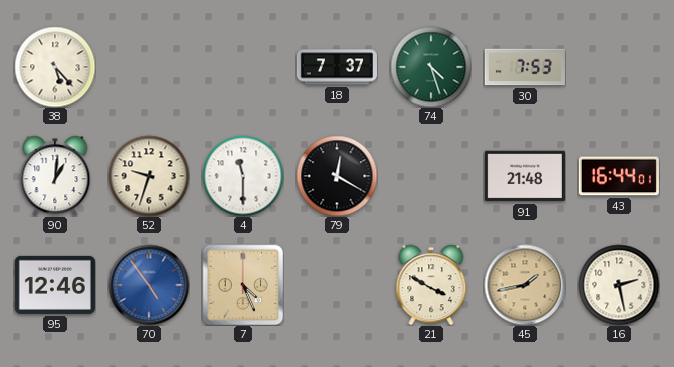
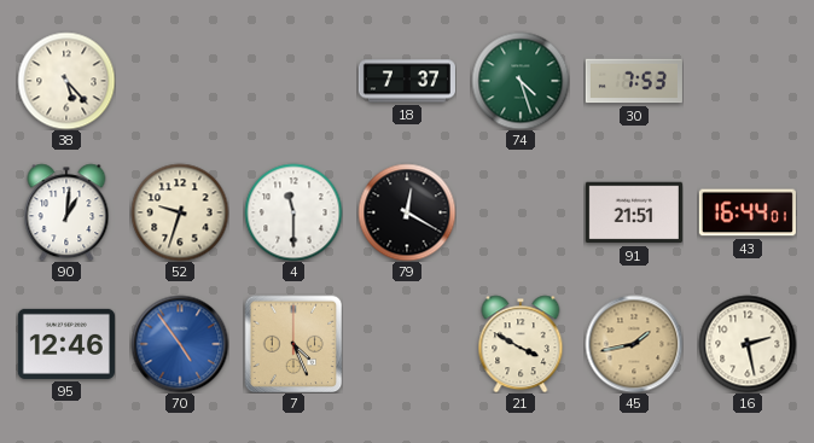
91: 21:48 -> 21:51
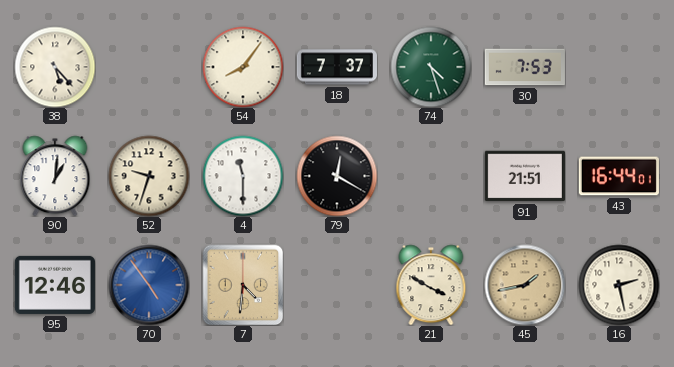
54: none -> 8:06
7: 4:26 -> 4:31
